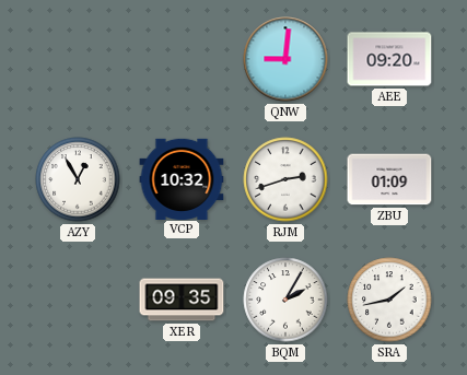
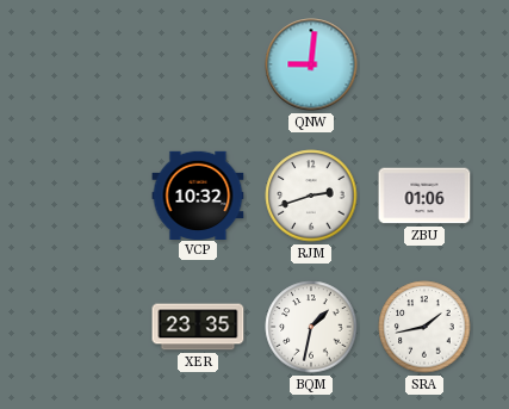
AEE: 09:20 -> none
AZY: 12:55 -> none
ZBU: 01:09 -> 01:06
XER: 09:35 -> 23:35
BQM: 2:05 -> 1:32
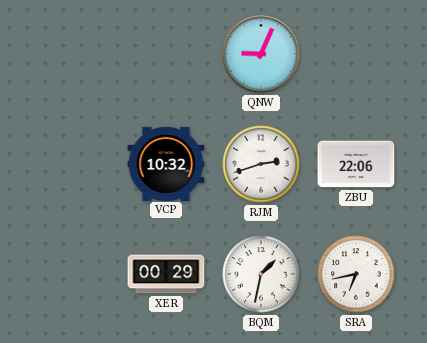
QNW: 9:01 -> 9:04
ZBU: 01:06 -> 22:06
XER: 23:35 -> 00:29
SRA: 1:43 -> 6:43
